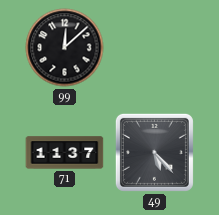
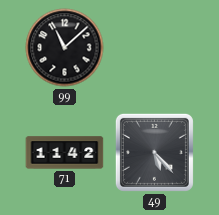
99: 12:08 -> 11:08
71: 11:37 -> 11:42
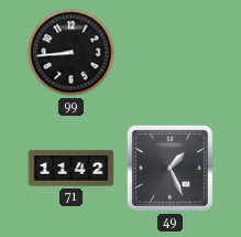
99: 11:08 -> 8:44
49: 5:23 -> 1:26
